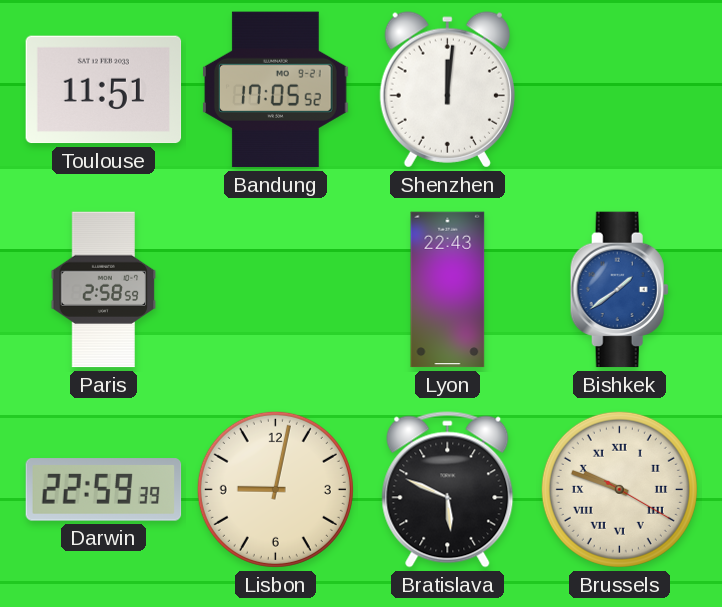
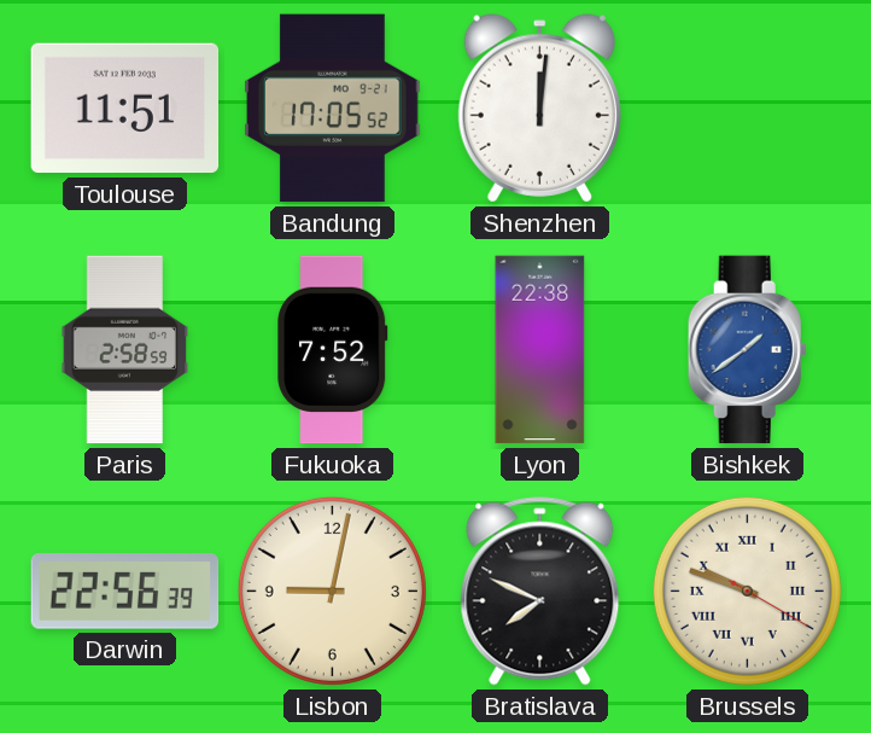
Fukuoka: none -> 7:52
Lyon: 22:43 -> 22:38
Darwin: 22:59 -> 22:56
Bratislava: 5:49 -> 7:49
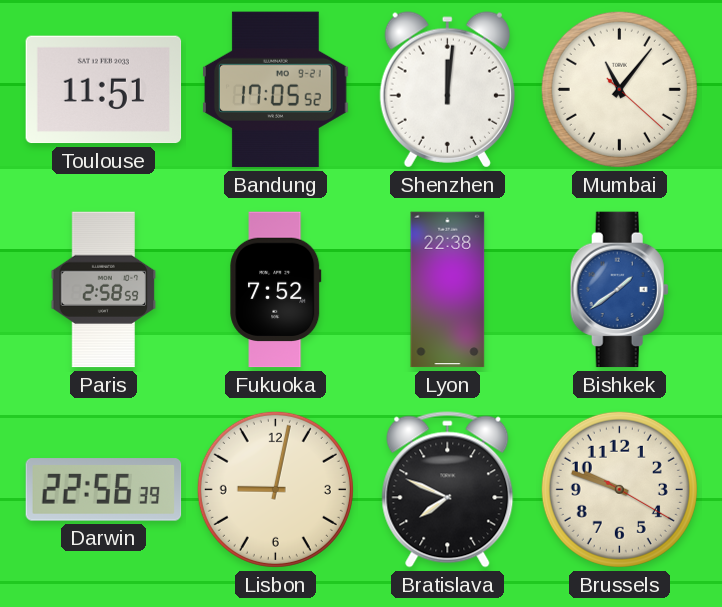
Mumbai: none -> 11:06
Brussels numerals: Roman -> Arabic
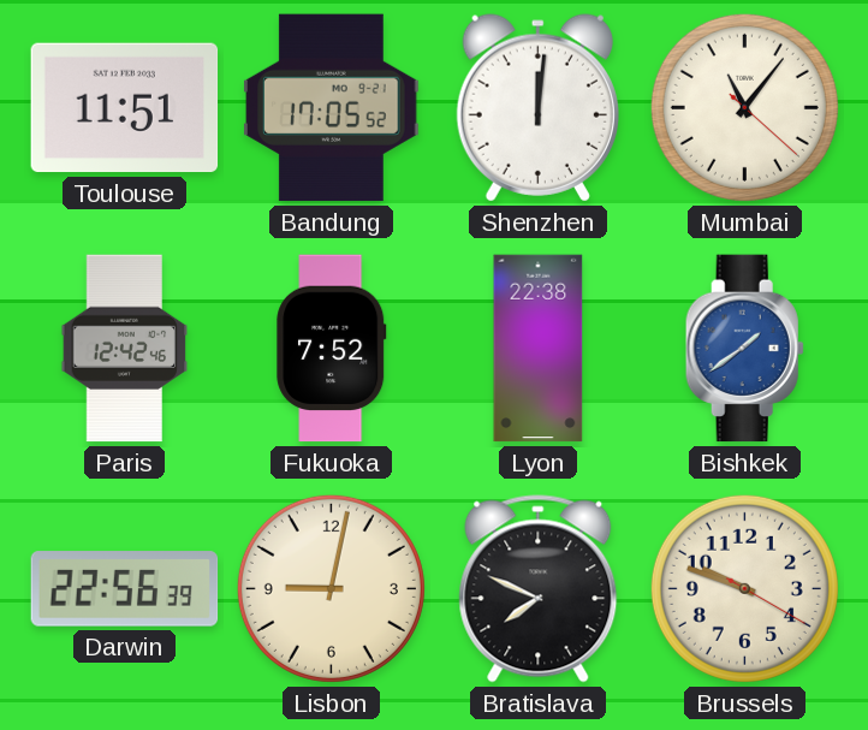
Paris: 2:58 -> 12:42
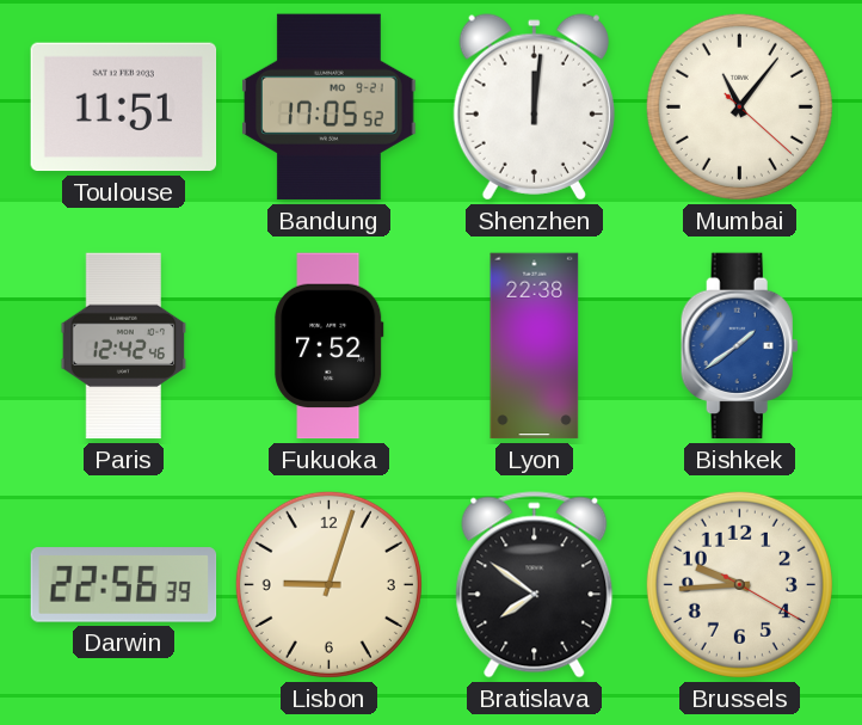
Lisbon: 9:02 -> 9:03
Bratislava: 7:49 -> 7:51
Brussels: 9:48 -> 9:44
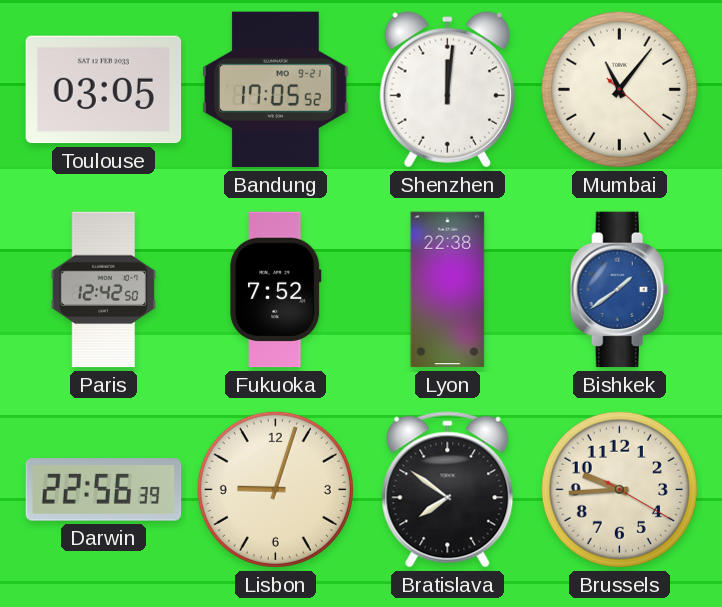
Toulouse: 11:51 -> 03:05
Paris: 12:42:46 -> 12:42:50
